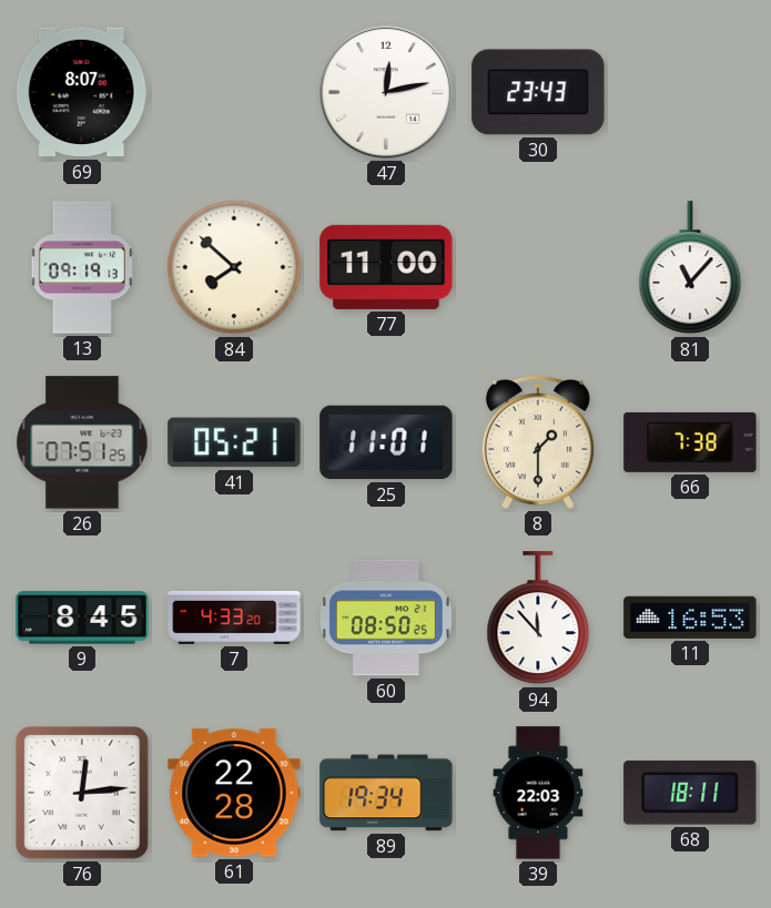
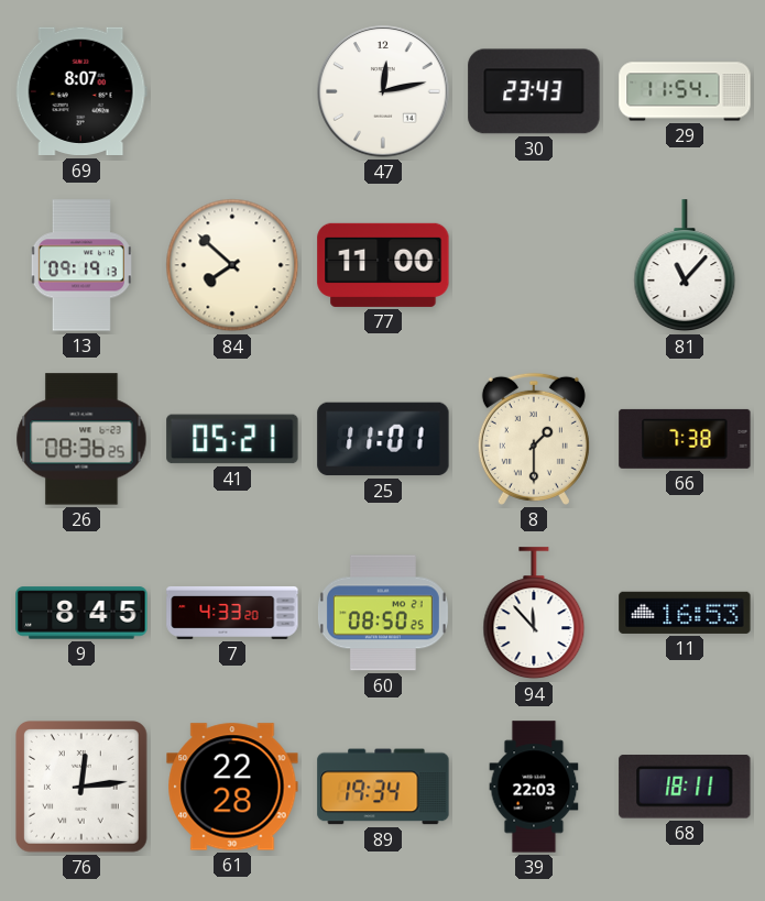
29: none -> 11:54
26: 07:51 -> 08:36
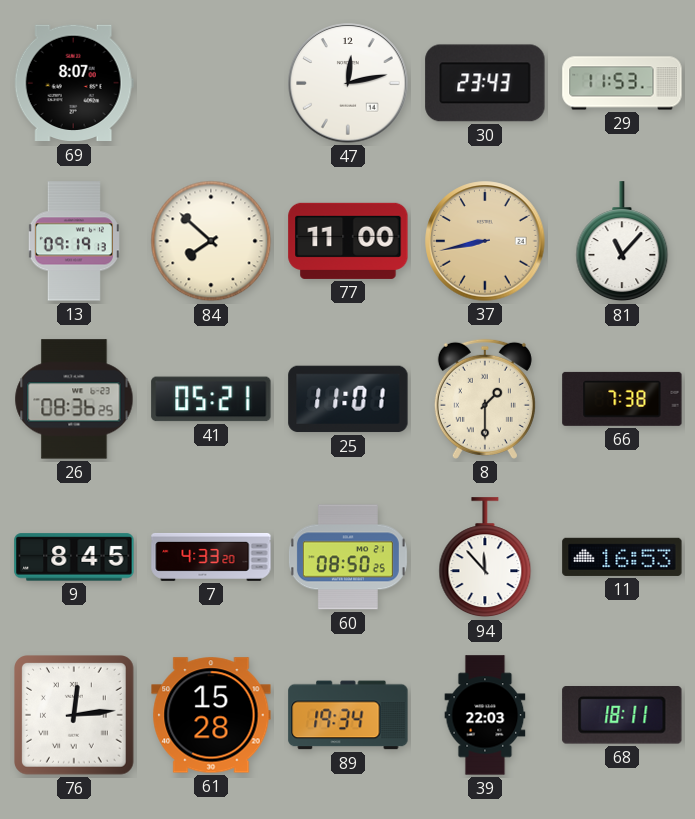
29: 11:54 -> 11:53
37: none -> 8:43
61: 22:28 -> 15:28
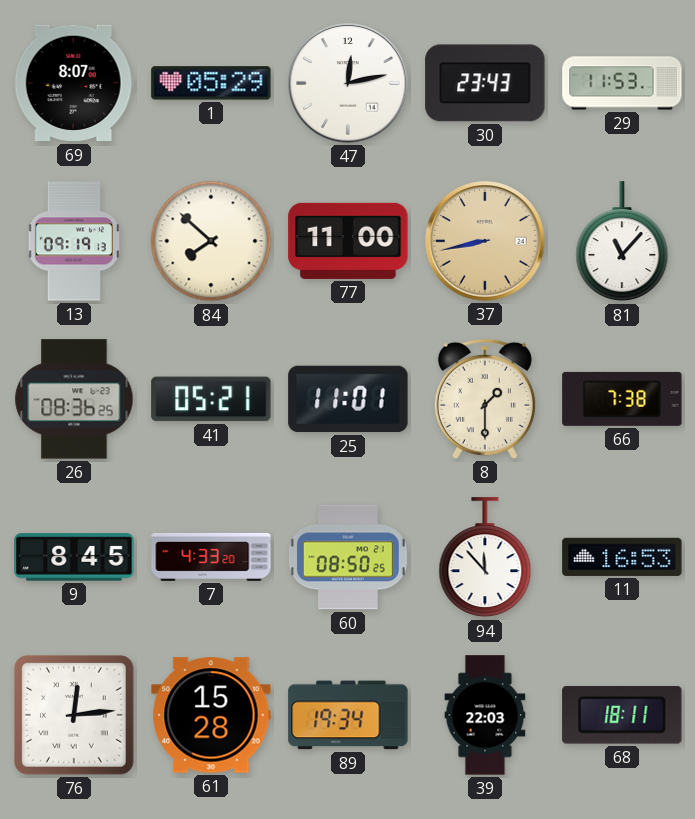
1: none -> 05:29
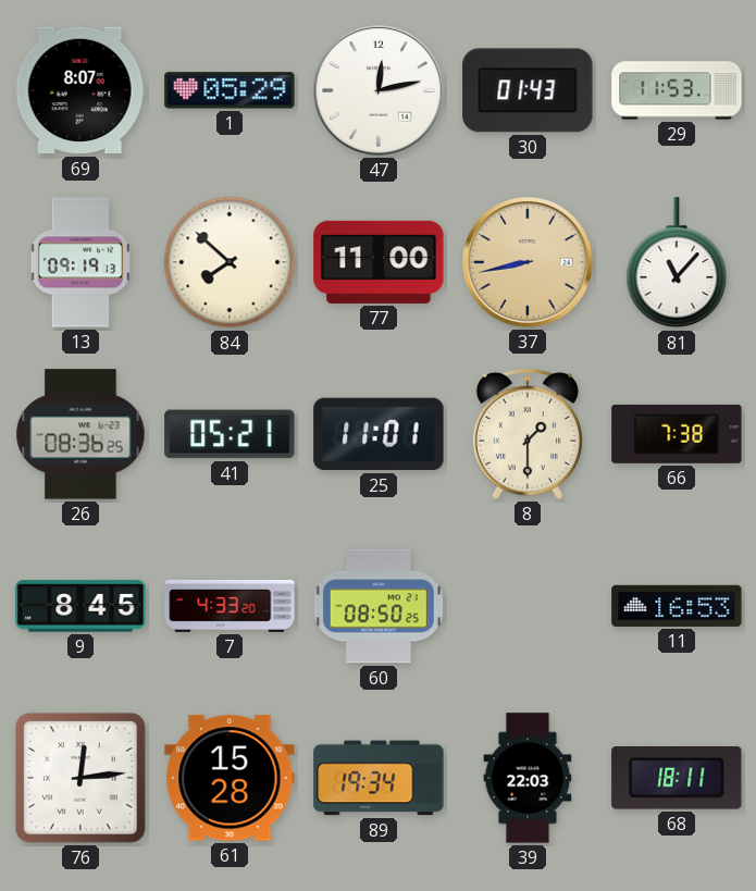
30: 23:43 -> 01:43
94: 11:53 -> none
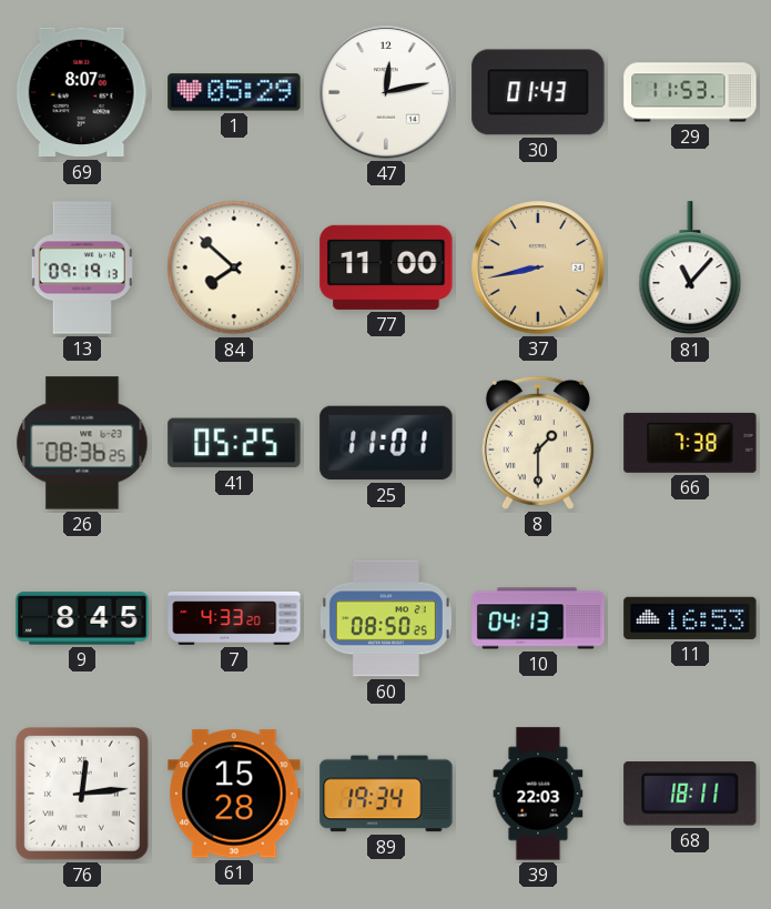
41: 05:21 -> 05:25
10: none -> 04:13
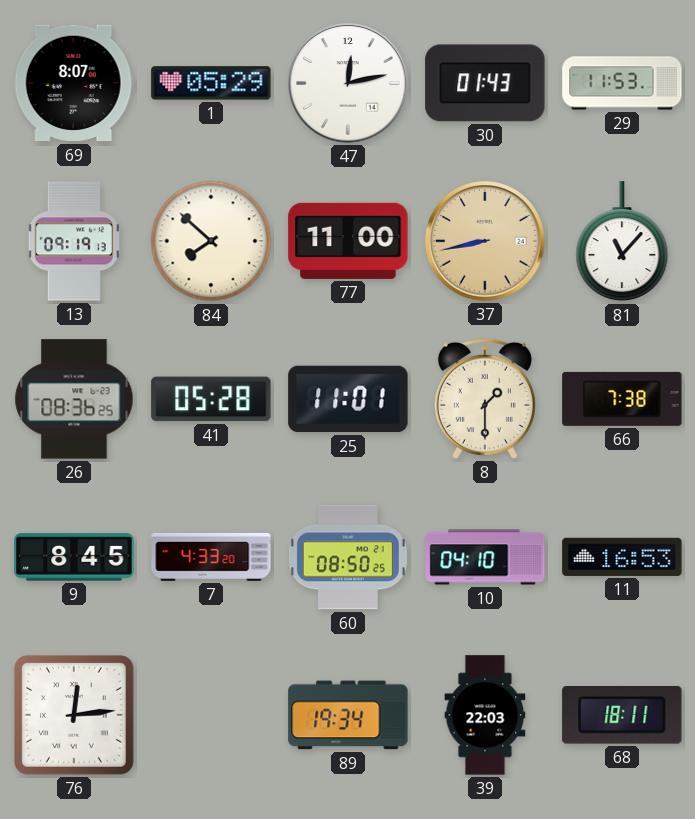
41: 05:25 -> 05:28
10: 04:13 -> 04:10
61: 15:28 -> none
